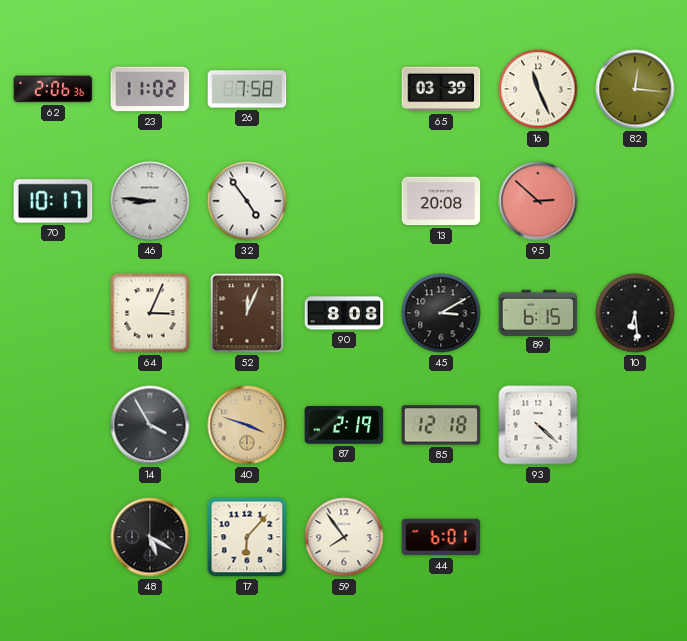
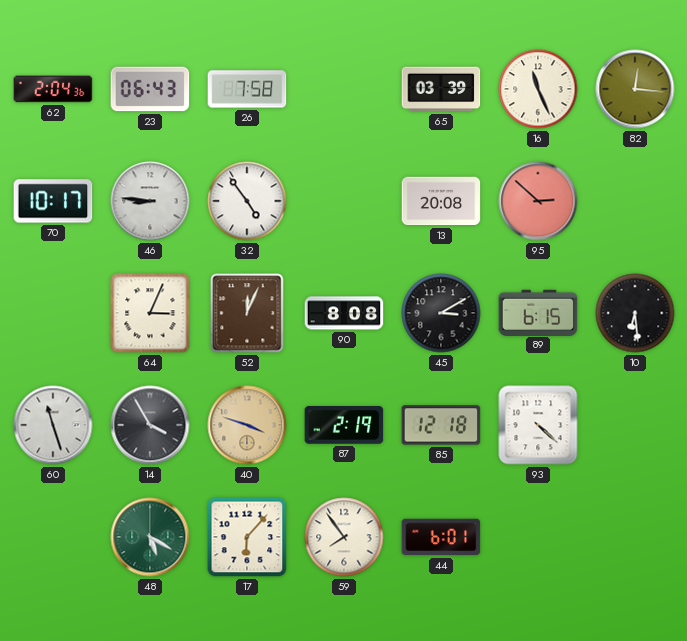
62: 2:06 -> 2:04
23: 11:02 -> 06:43
60: none -> 11:27
48 dial: black -> green
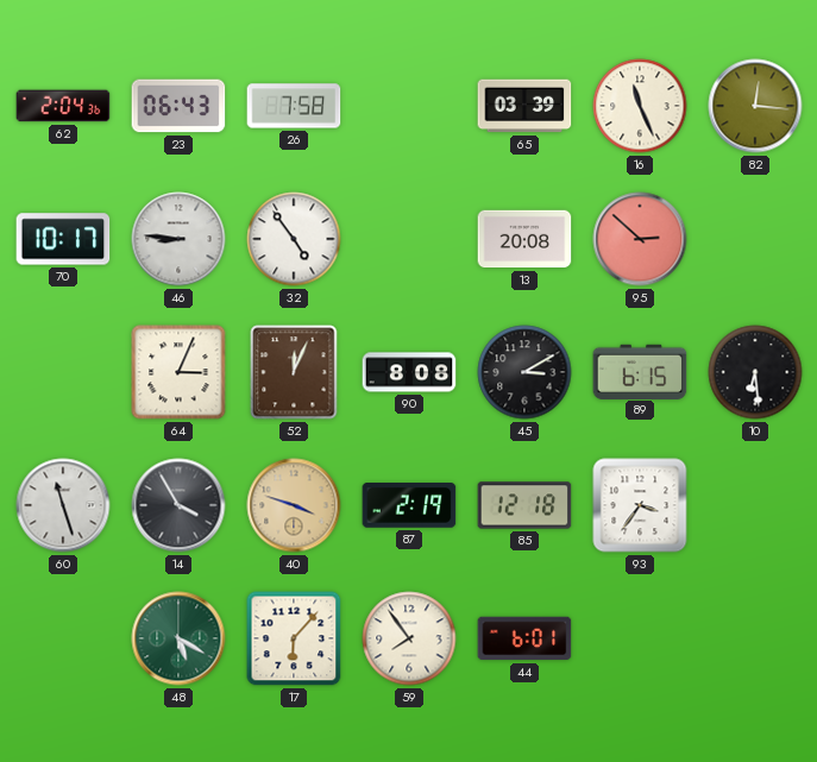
93: 4:22 -> 3:36
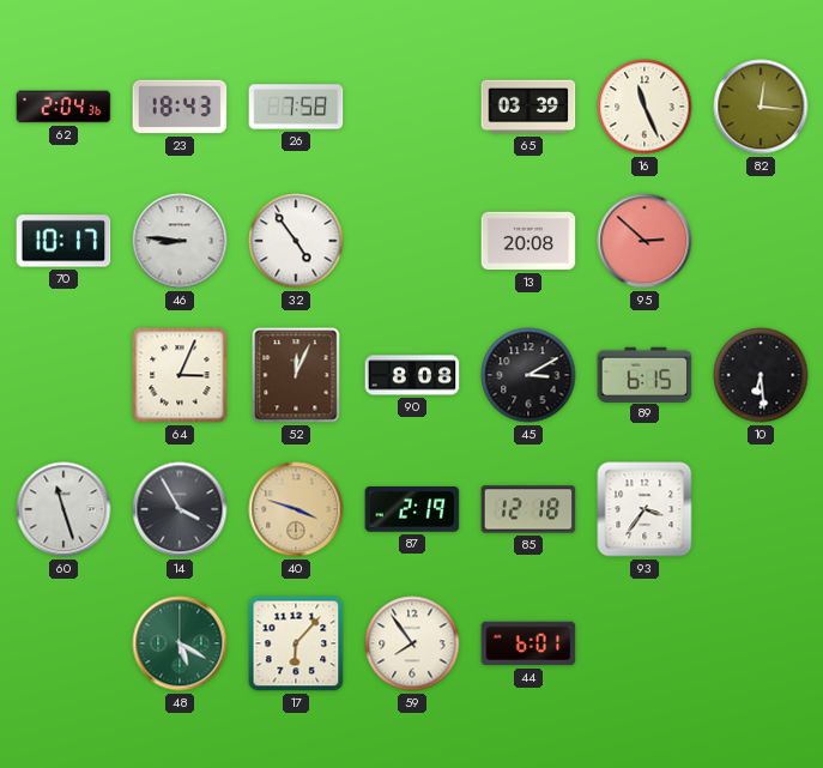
23: 06:43 -> 18:43
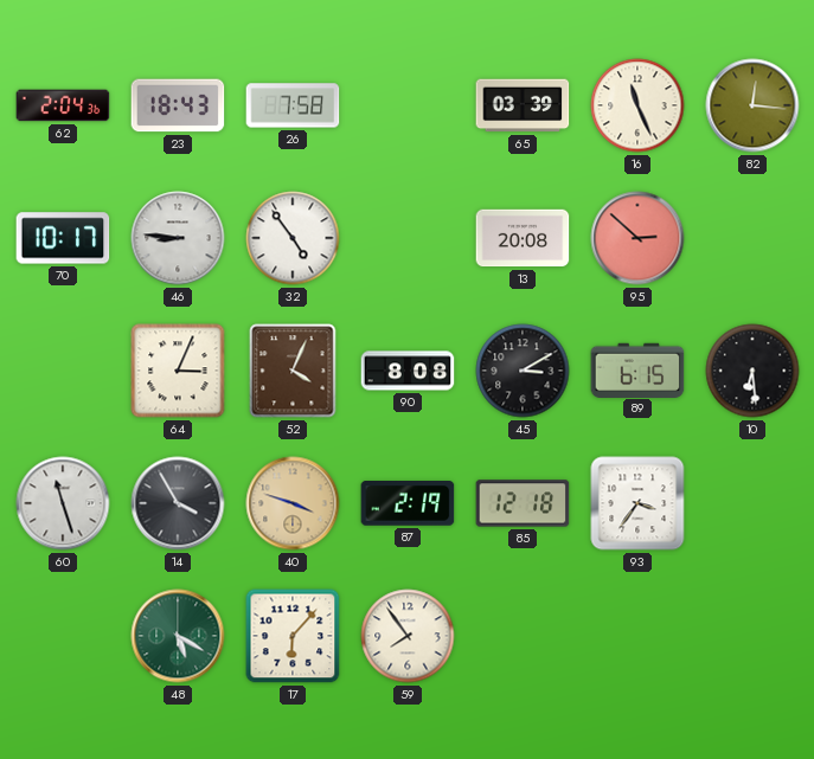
52: 12:04 -> 4:04
44: 6:01 -> none
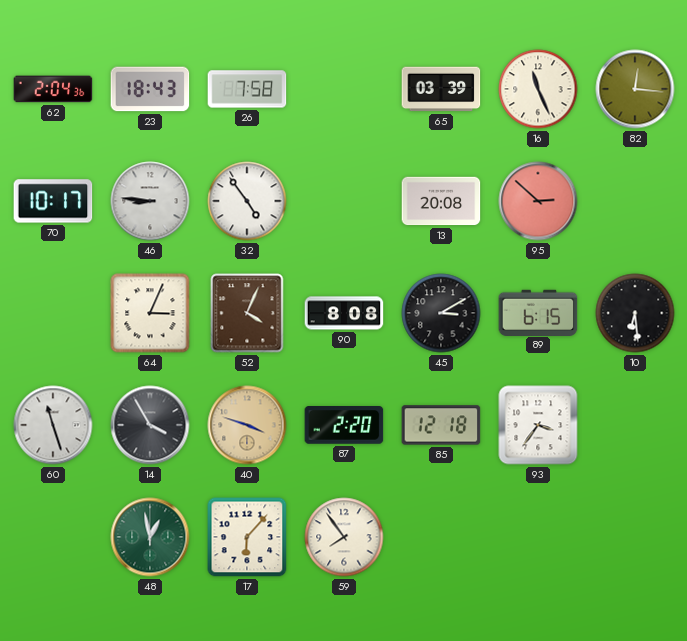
87: 2:19 -> 2:20
48: 5:20 -> 12:58
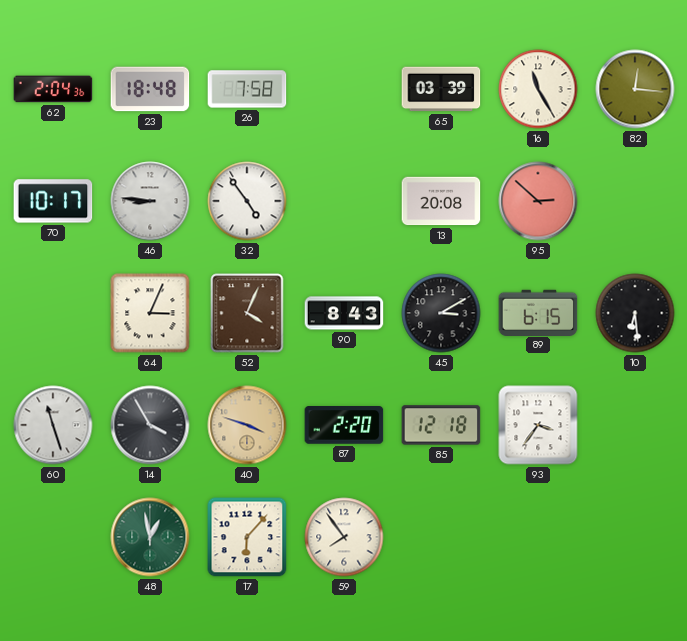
23: 18:43 -> 18:48
16: 11:26 -> 11:25
90: 8:08 -> 8:43
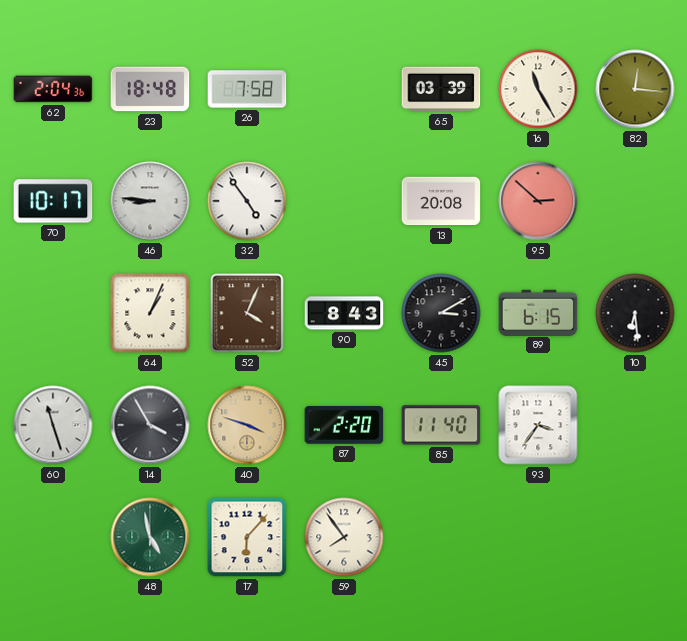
64: 3:04 -> 1:04
85: 12:18 -> 11:40
48: 12:58 -> 4:58
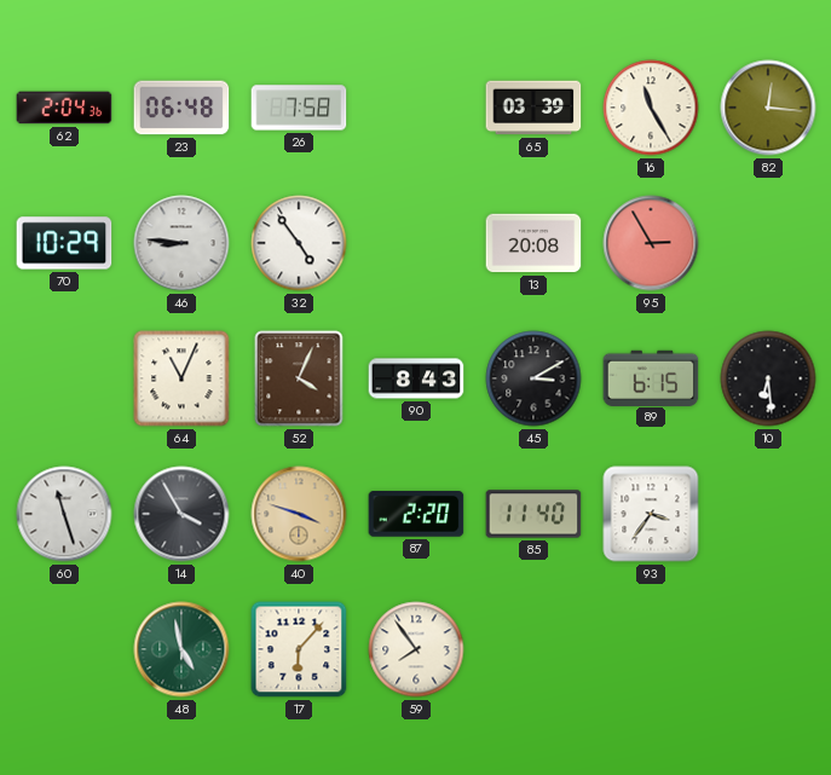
23: 18:48 -> 06:48
70: 10:17 -> 10:29
95: 2:52 -> 2:55
64: 1:04 -> 11:04
